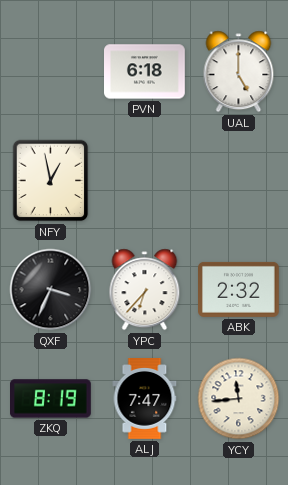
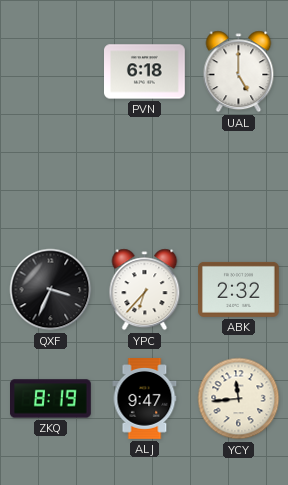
NFY: 12:58 -> none
ALJ: 7:47 -> 9:47
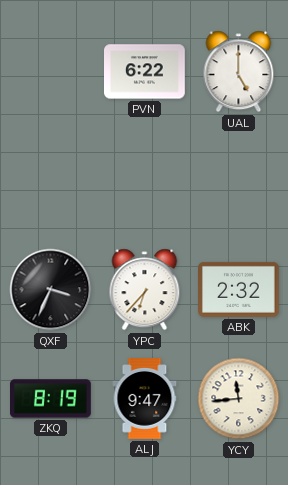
PVN: 6:18 -> 6:22
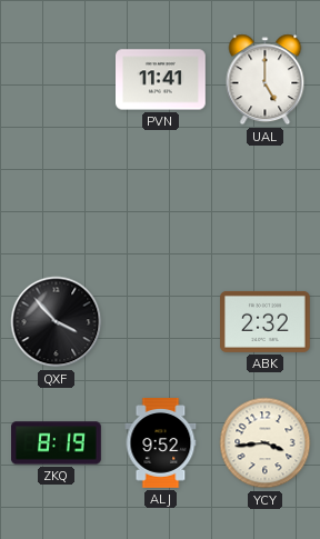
PVN: 6:22 -> 11:41
QXF: 3:34 -> 3:53
YPC: 6:37 -> none
ALJ: 9:47 -> 9:52
YCY: 11:44 -> 3:44
